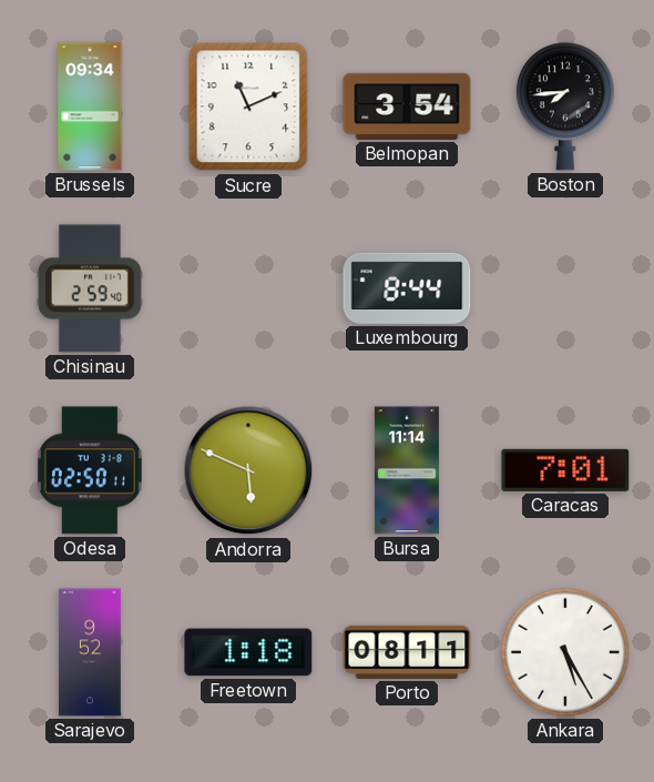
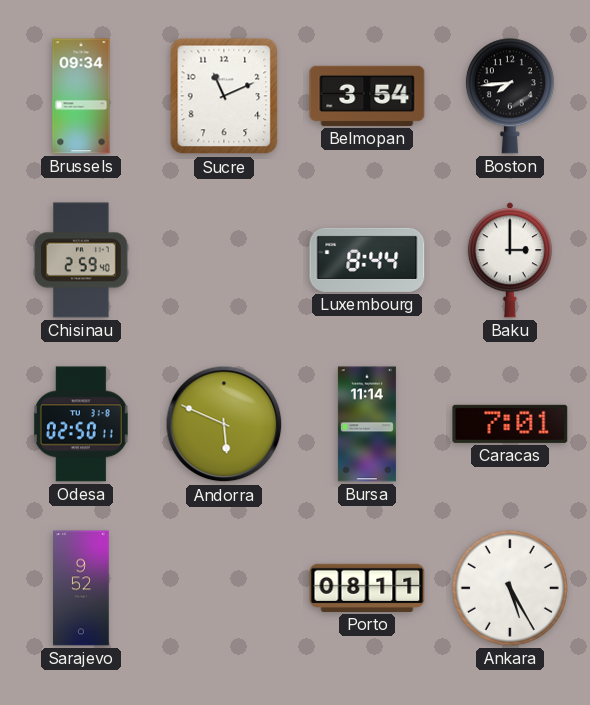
Baku: none -> 3:00
Freetown: 1:18 -> none
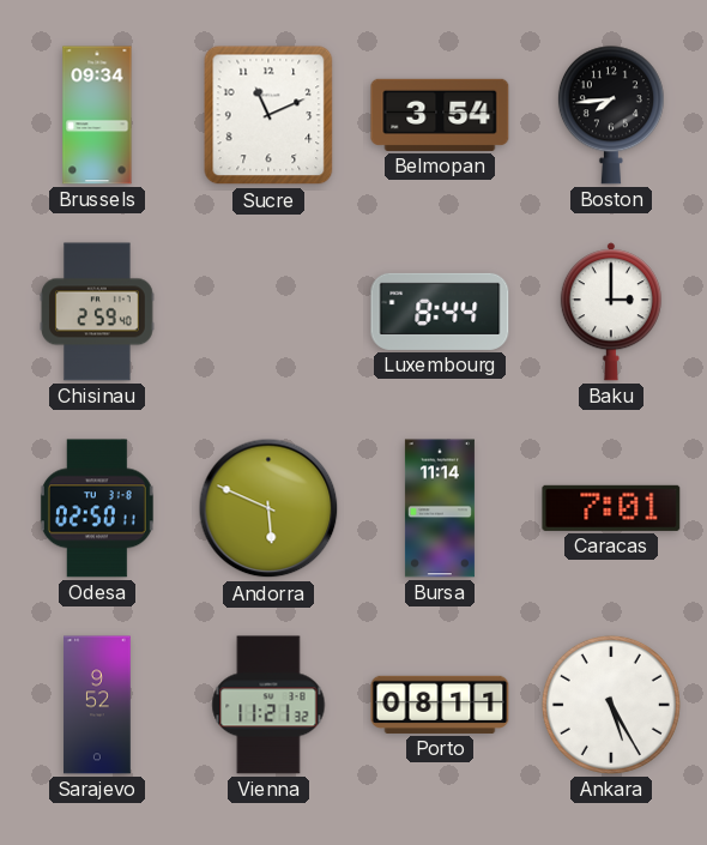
Vienna: none -> 11:21
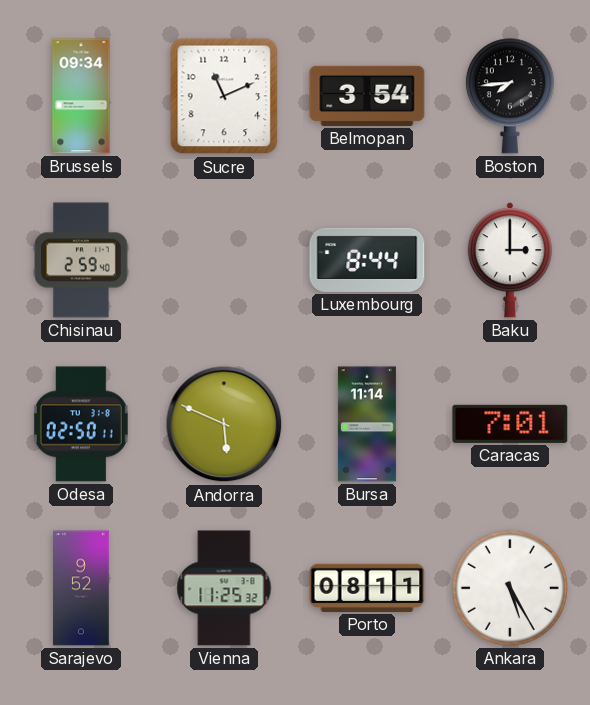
Vienna: 11:21 -> 11:25
